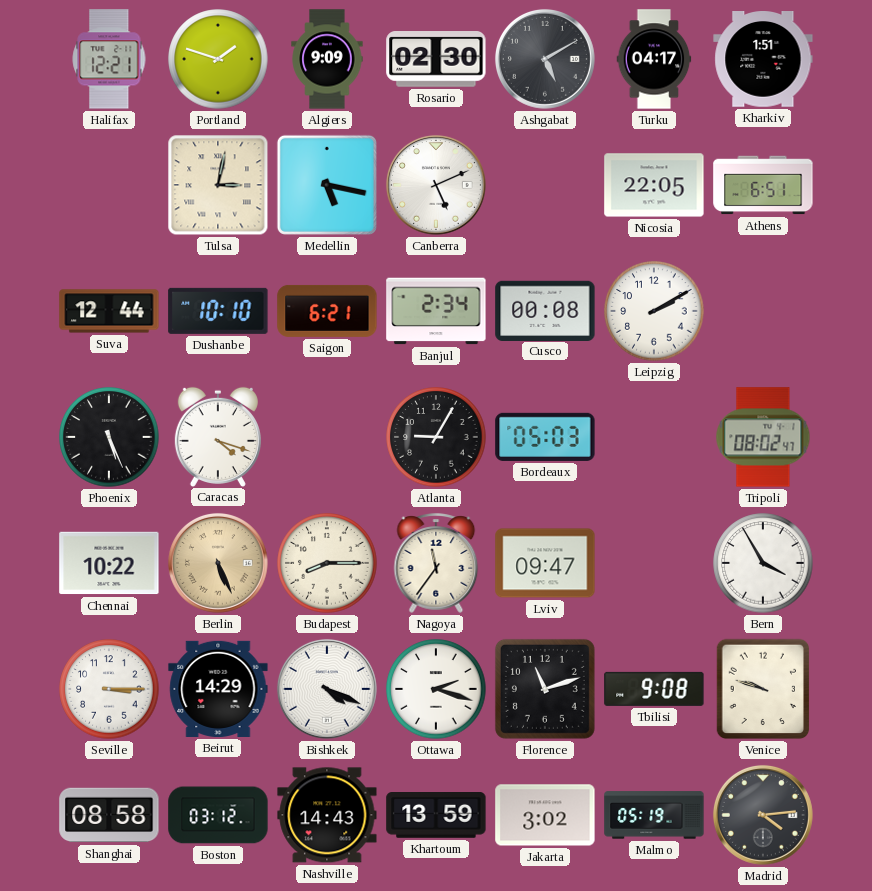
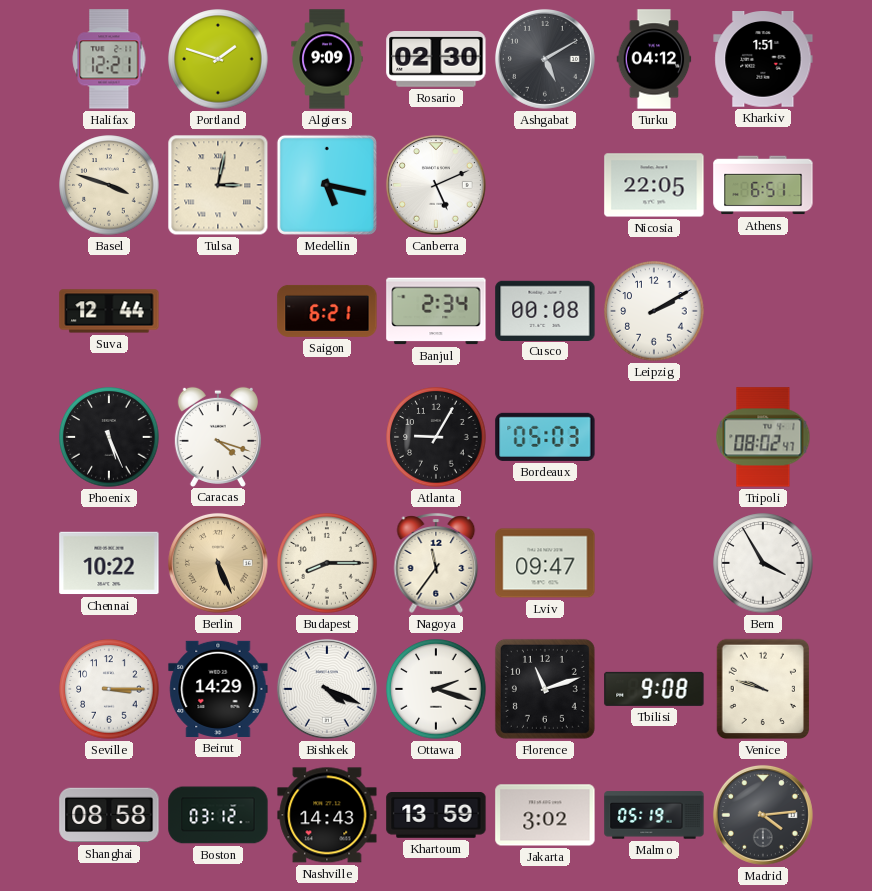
Turku: 04:17 -> 04:12
Basel: none -> 3:48
Dushanbe: 10:10 -> none
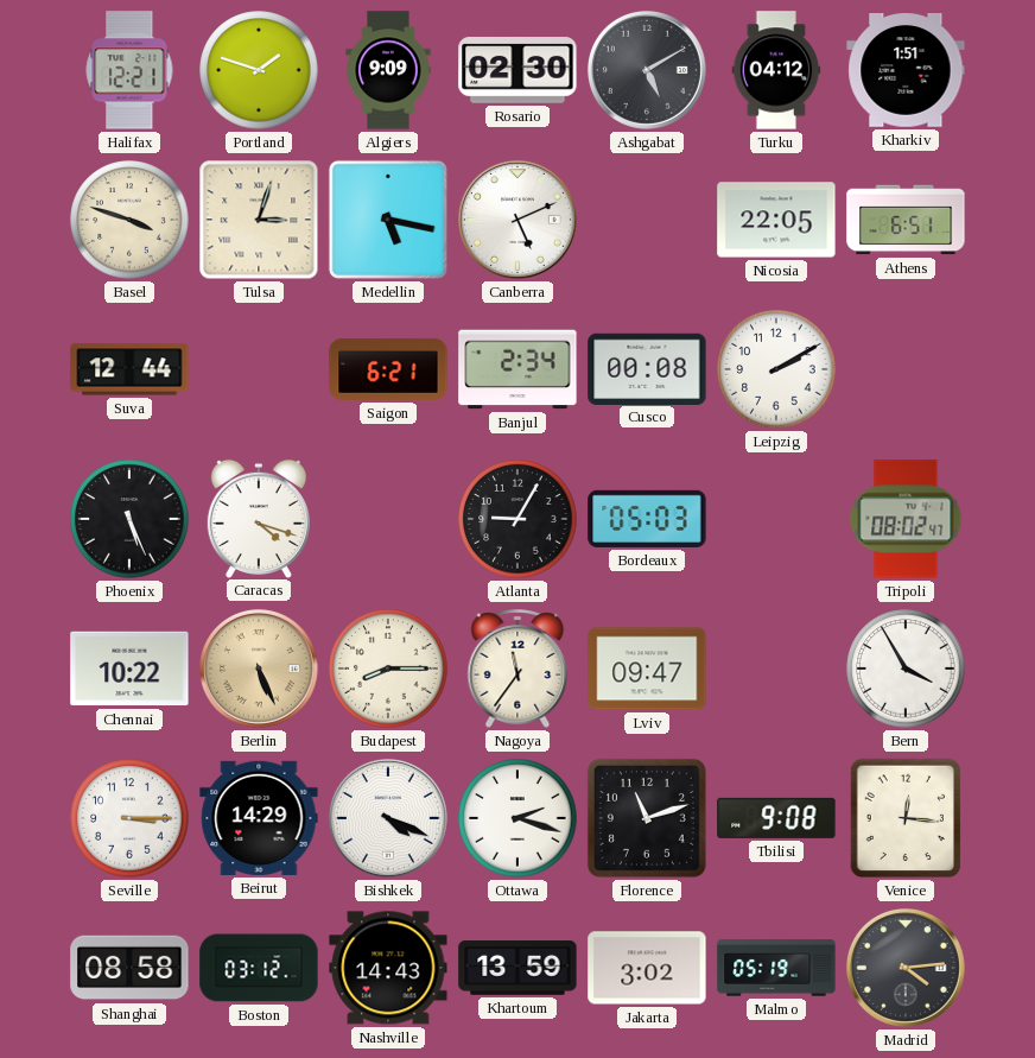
Tulsa: 3:02 -> 3:03
Venice: 9:48 -> 12:16
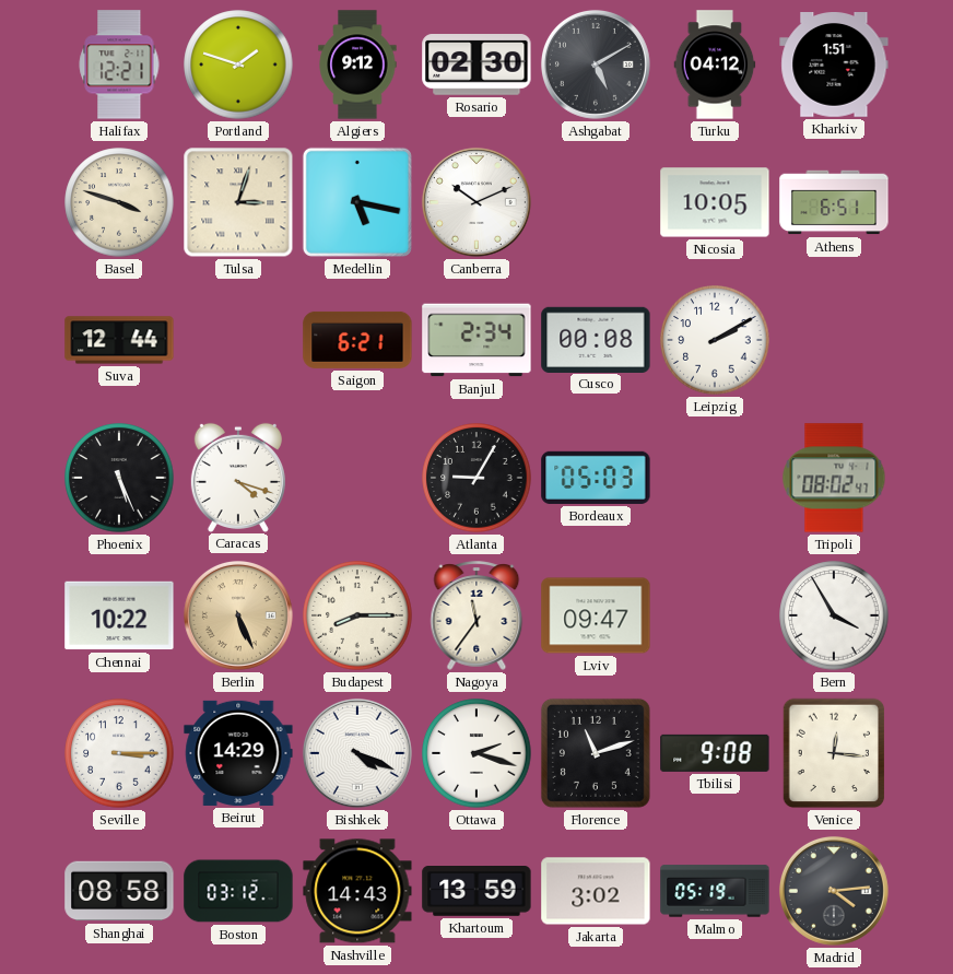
Algiers: 9:09 -> 9:12
Canberra: 5:11 -> 10:11
Nicosia: 22:05 -> 10:05
